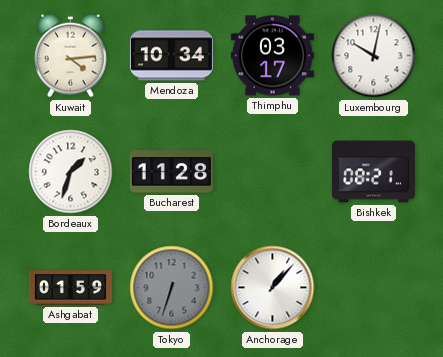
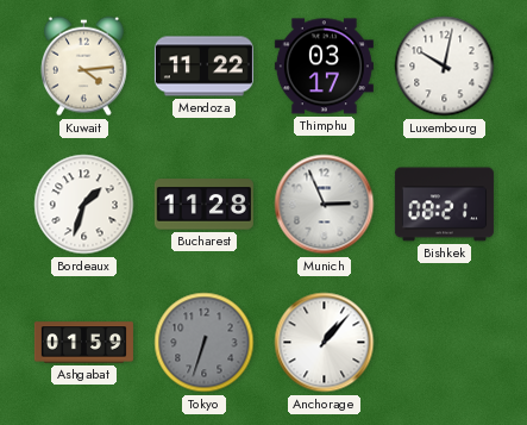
Mendoza: 10:34 -> 11:22
Munich: none -> 2:56
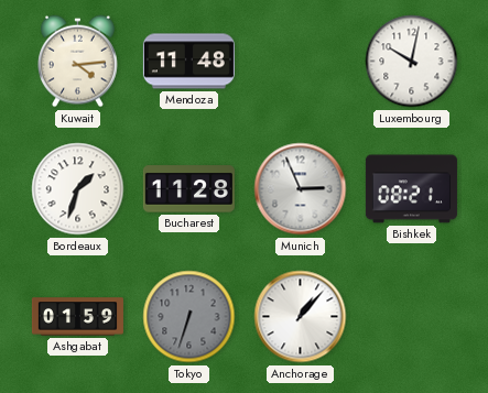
Mendoza: 11:22 -> 11:48
Thimphu: 03:17 -> none
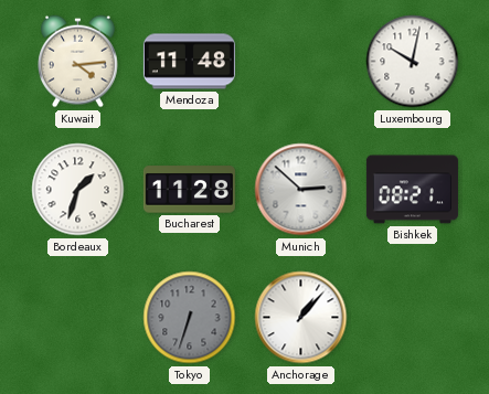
Munich: 2:56 -> 2:52
Ashgabat: 01:59 -> none
